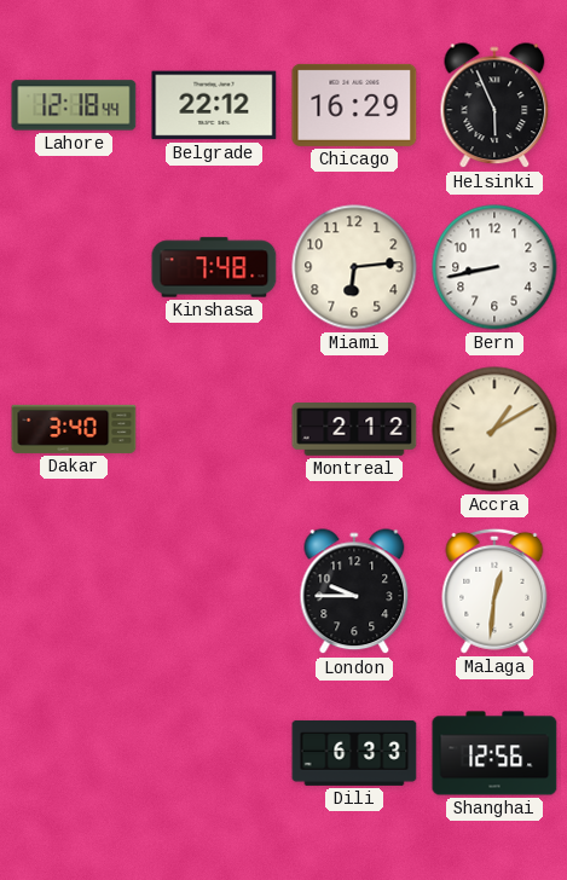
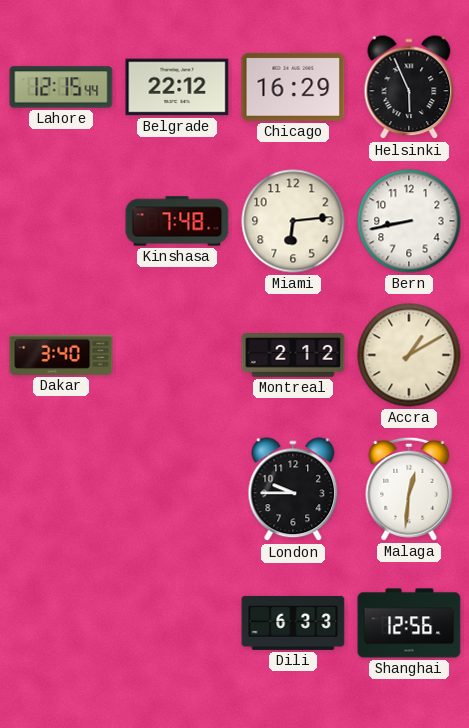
Lahore: 12:18 -> 12:15
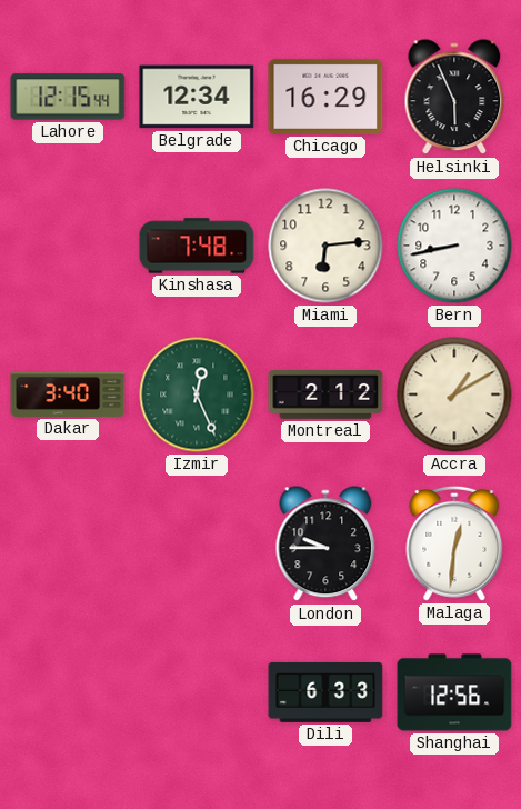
Belgrade: 22:12 -> 12:34
Izmir: none -> 12:26
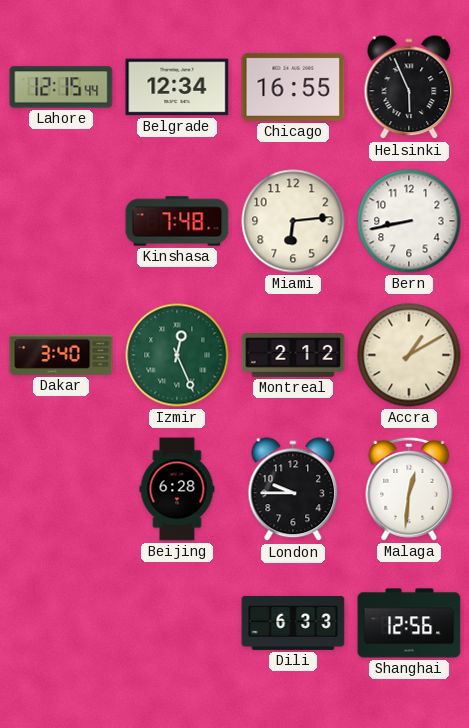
Chicago: 16:29 -> 16:55
Beijing: none -> 6:28
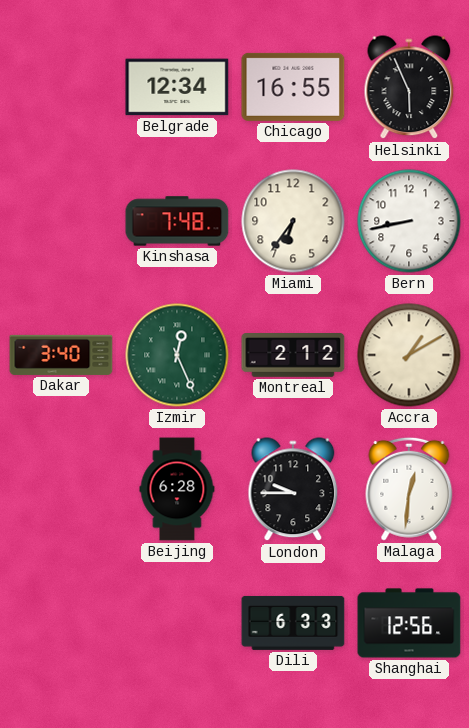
Lahore: 12:15 -> none
Miami: 6:14 -> 6:36
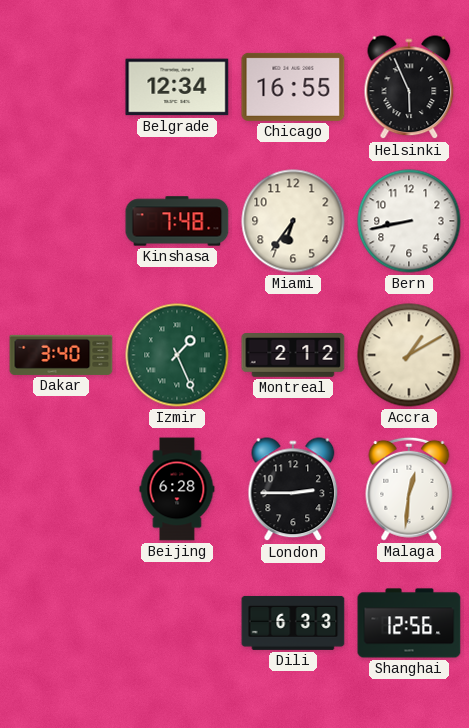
Izmir: 12:26 -> 1:26
London: 9:45 -> 2:45
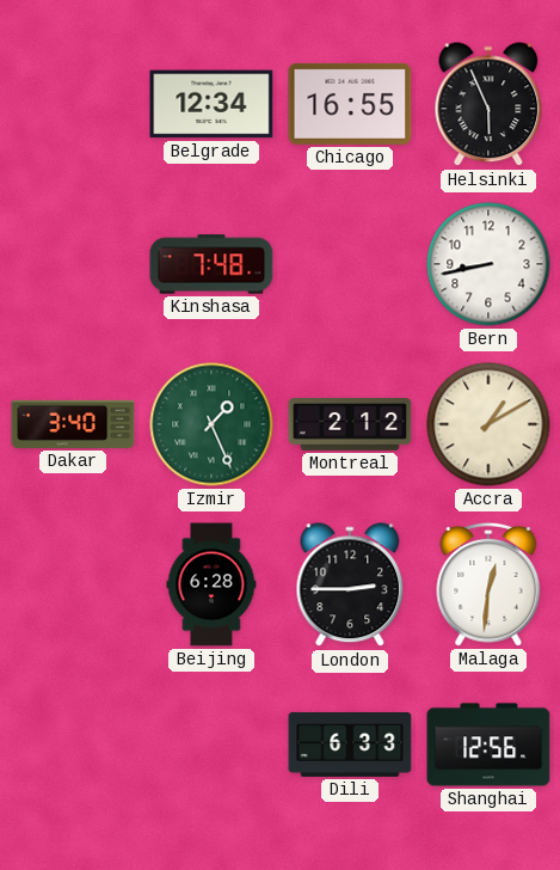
Miami: 6:36 -> none
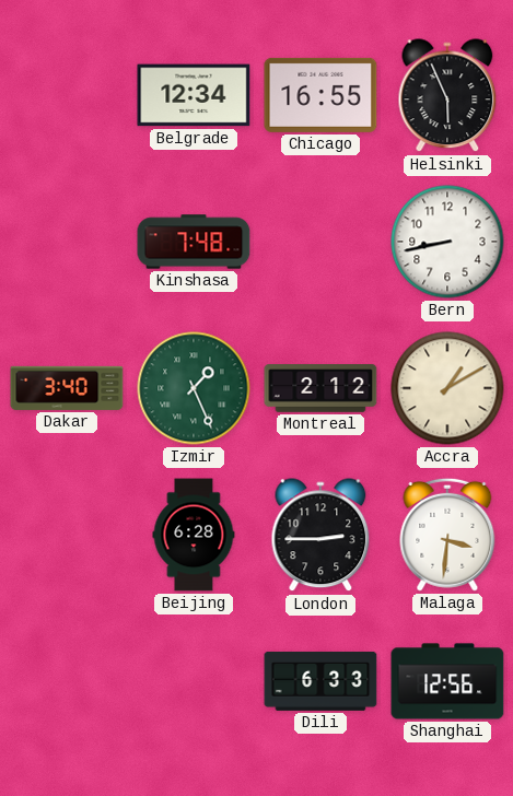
Malaga: 12:31 -> 3:31
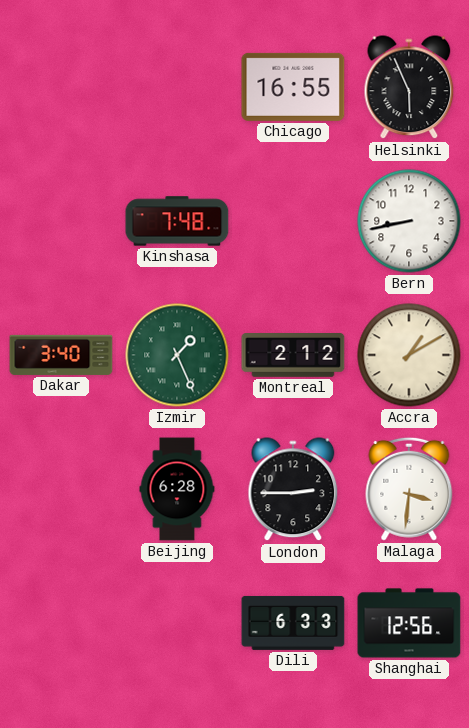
Belgrade: 12:34 -> none
